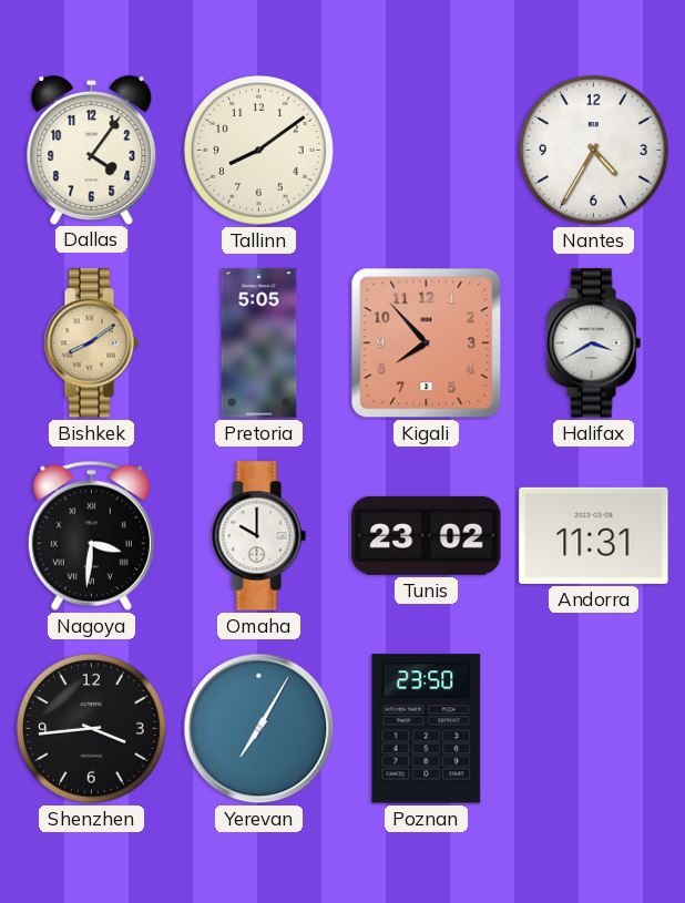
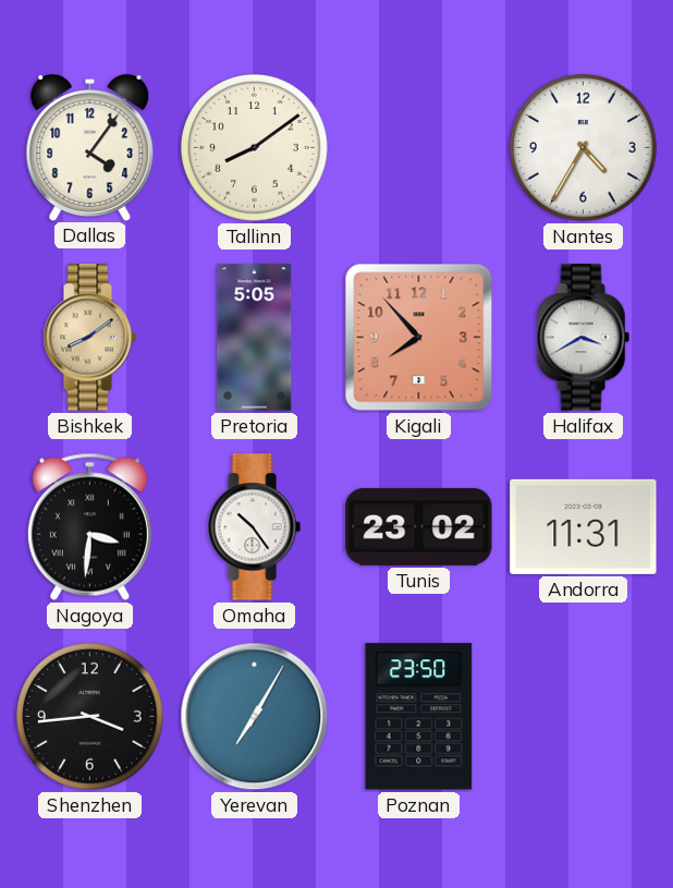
Omaha: 10:00 -> 10:24
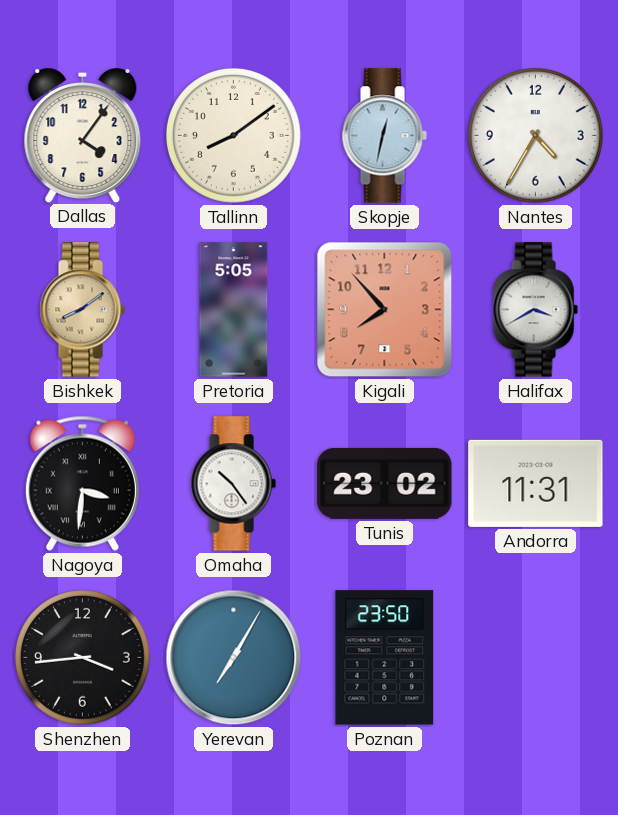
Skopje: none -> 12:32
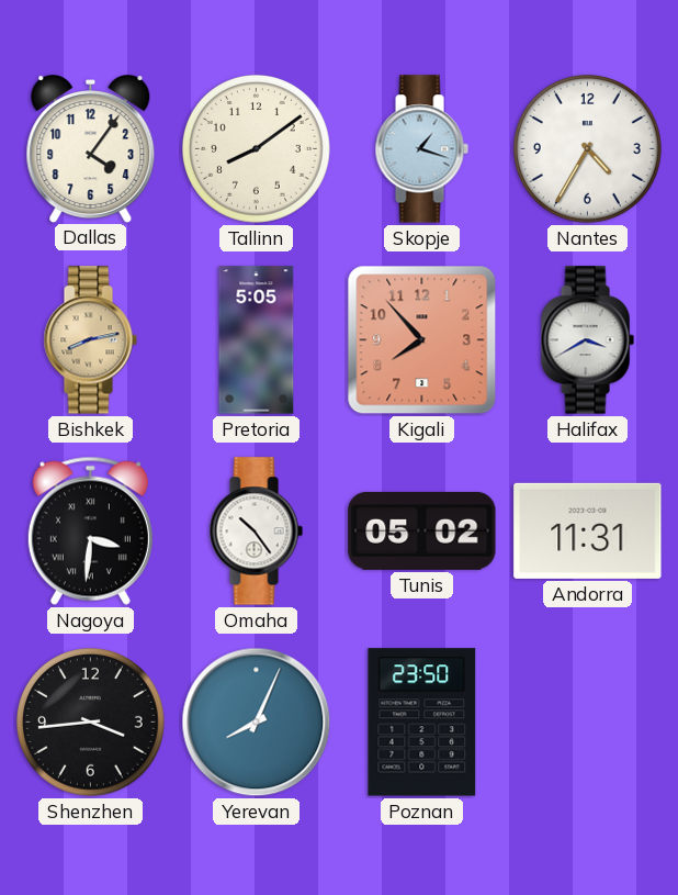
Skopje: 12:32 -> 1:18
Bishkek: 8:09 -> 8:13
Tunis: 23:02 -> 05:02
Yerevan: 7:05 -> 8:04
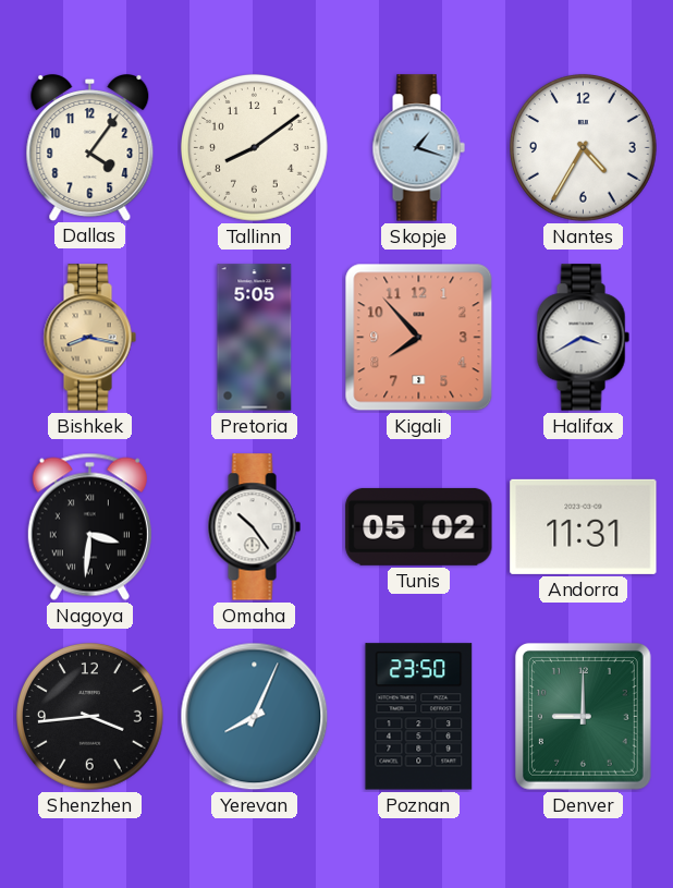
Bishkek: 8:13 -> 8:17
Denver: none -> 9:00
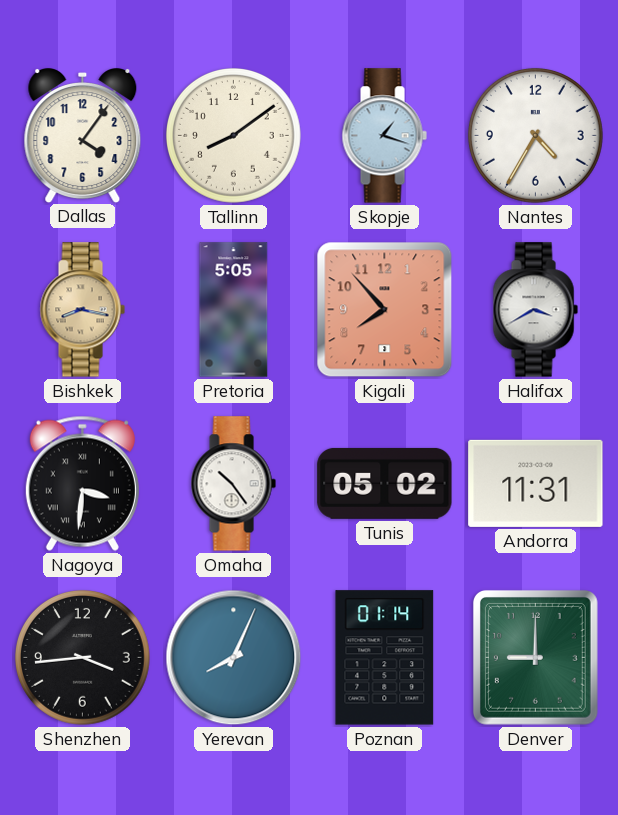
Poznan: 23:50 -> 01:14
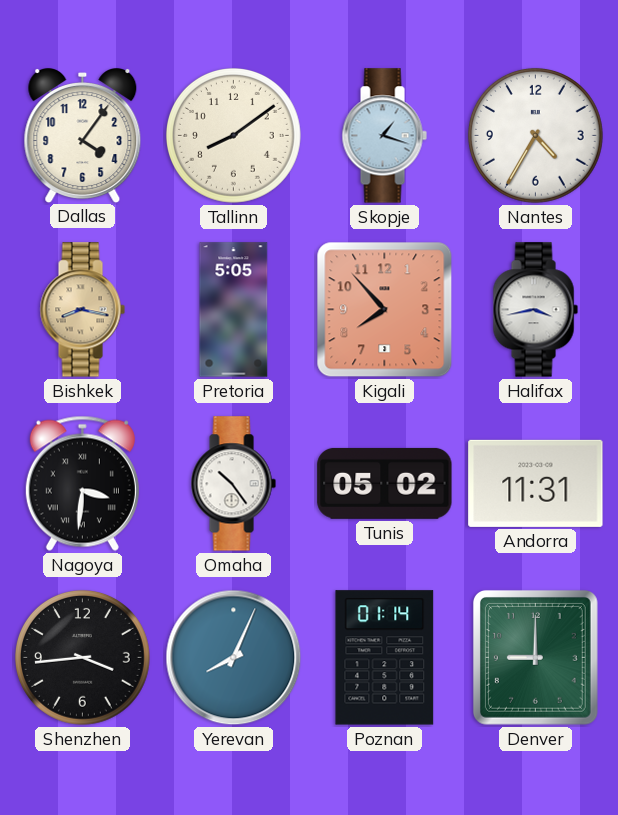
Halifax: 3:40 -> 3:43
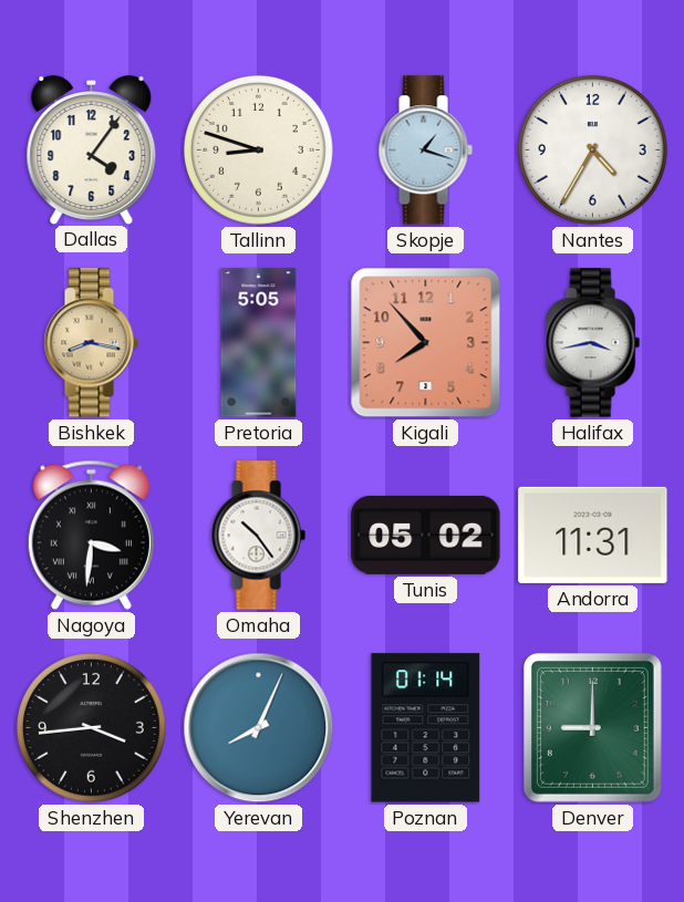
Tallinn: 8:09 -> 8:48
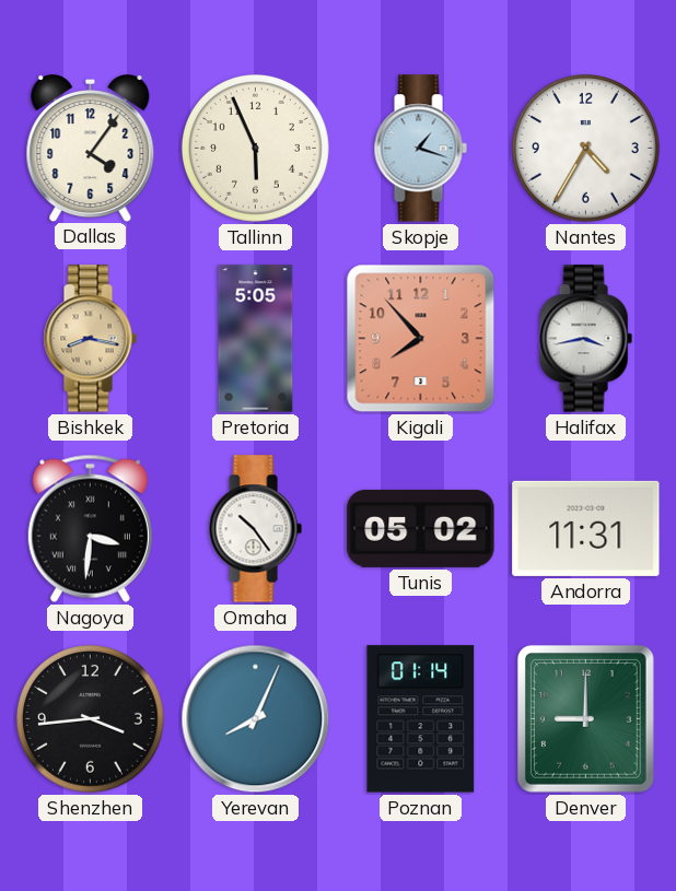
Tallinn: 8:48 -> 5:56
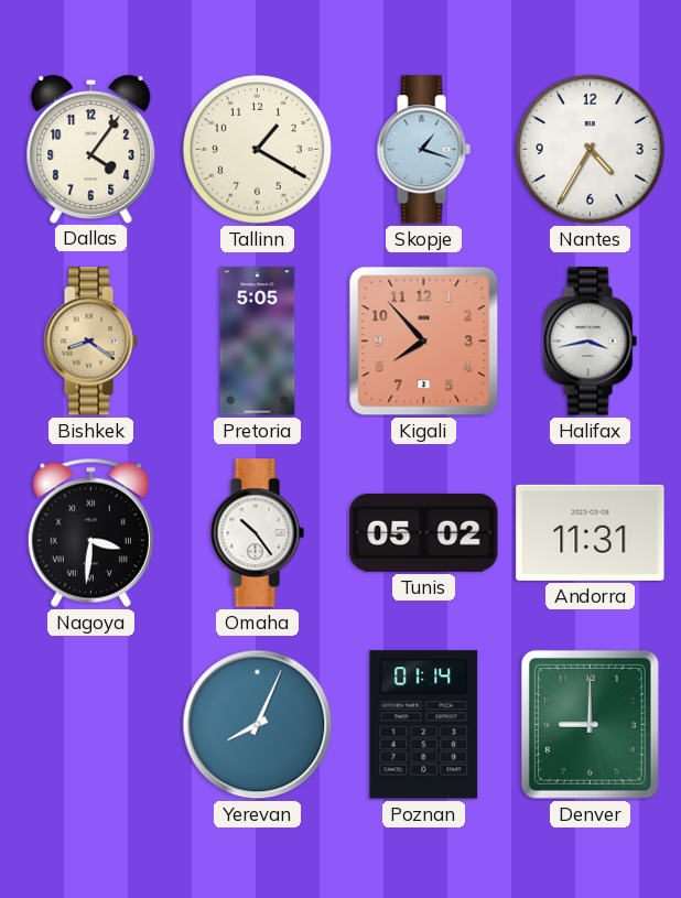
Tallinn: 5:56 -> 1:20
Bishkek: 8:17 -> 8:21
Shenzhen: 3:44 -> none
